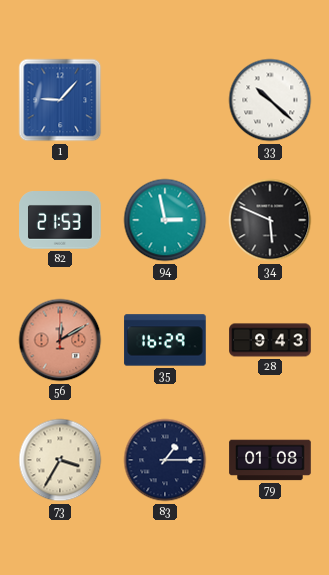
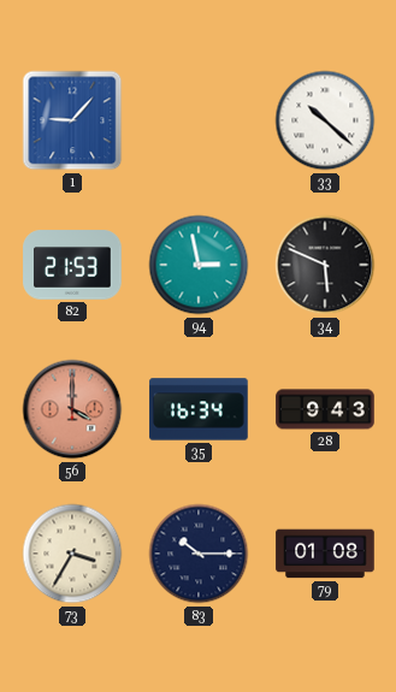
56: 12:10 -> 4:00
35: 16:29 -> 16:34
83: 1:15 -> 10:15
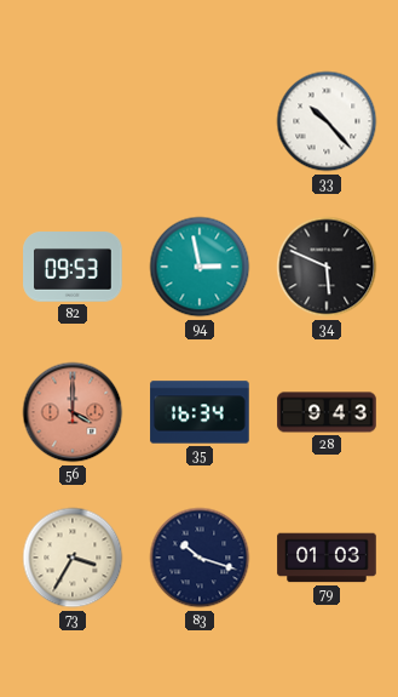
1: 9:07 -> none
33: 10:22 -> 10:23
82: 21:53 -> 09:53
83: 10:15 -> 10:18
79: 01:08 -> 01:03
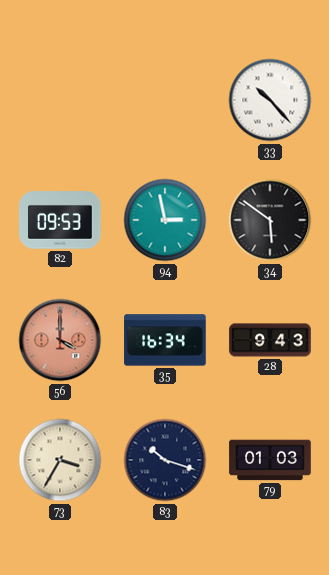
34: 5:49 -> 5:51
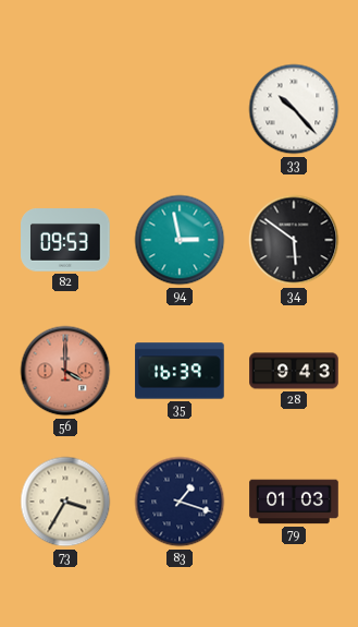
35: 16:34 -> 16:39
83: 10:18 -> 1:18
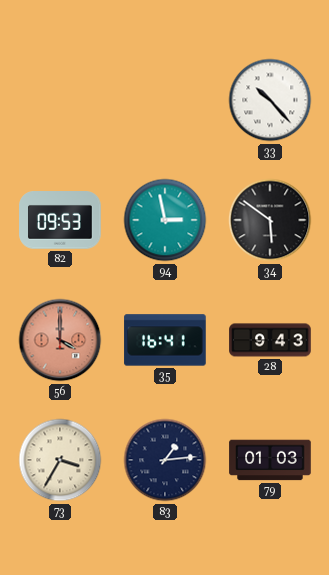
35: 16:39 -> 16:41
83: 1:18 -> 1:14
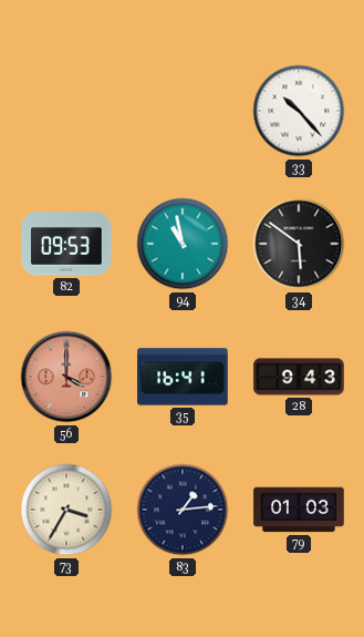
94: 2:58 -> 10:58
